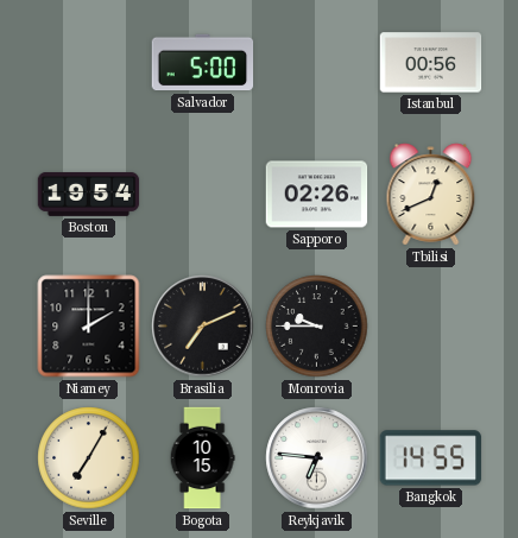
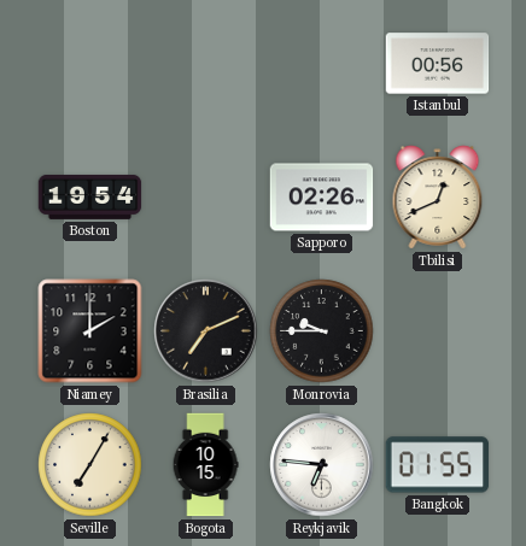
Salvador: 5:00 -> none
Bangkok: 14:55 -> 01:55
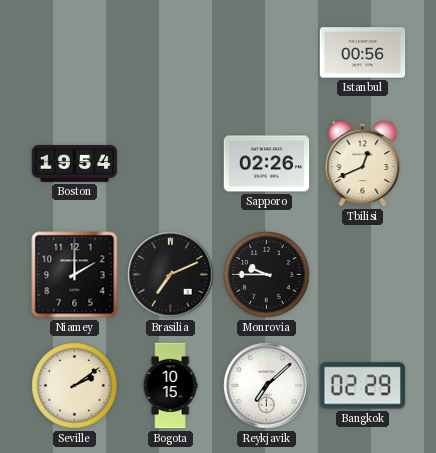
Seville: 7:05 -> 2:09
Reykjavik: 6:46 -> 7:08
Bangkok: 01:55 -> 02:29
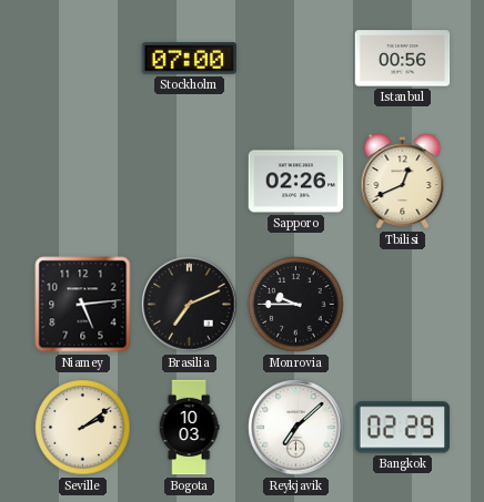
Stockholm: none -> 07:00
Boston: 19:54 -> none
Niamey: 2:00 -> 5:14
Bogota: 10:15 -> 10:03
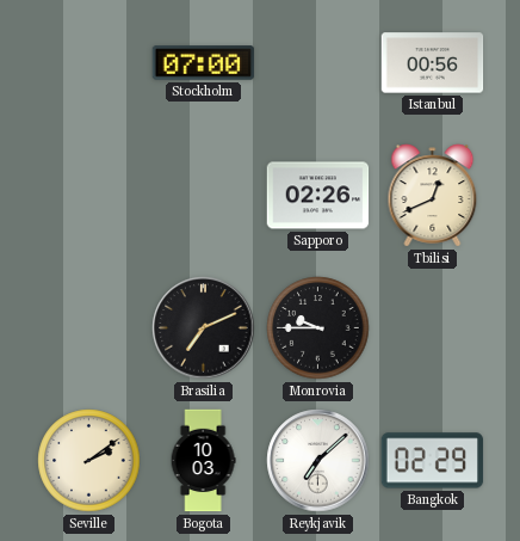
Niamey: 5:14 -> none
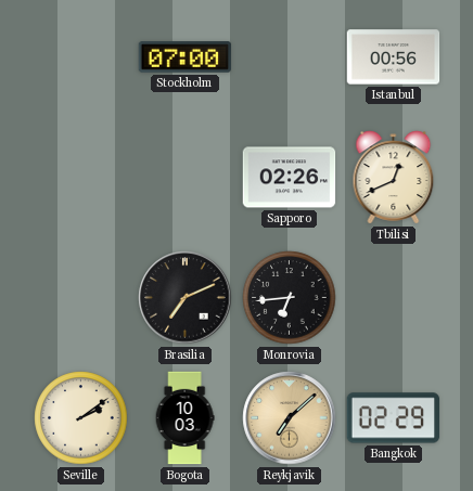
Monrovia: 9:45 -> 6:44
Reykjavik dial: white -> champagne
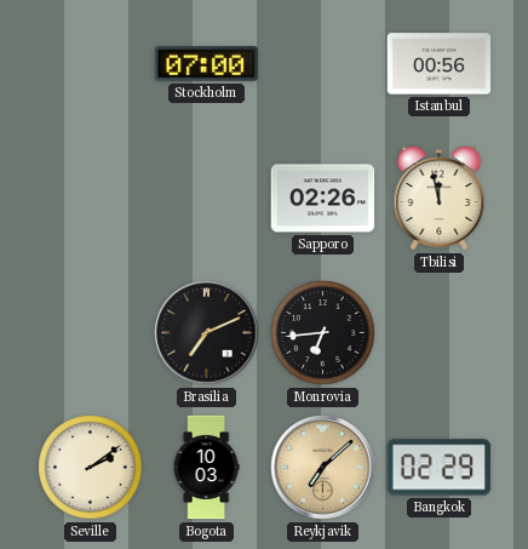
Tbilisi: 12:41 -> 11:58
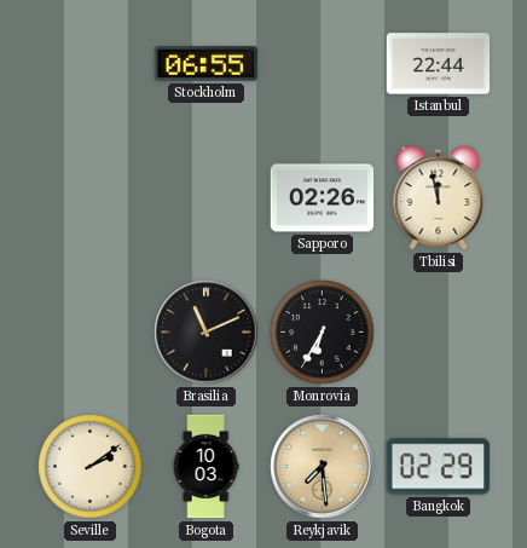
Stockholm: 07:00 -> 06:55
Istanbul: 00:56 -> 22:44
Brasilia: 7:11 -> 11:11
Monrovia: 6:44 -> 6:35
Reykjavik: 7:08 -> 7:29
